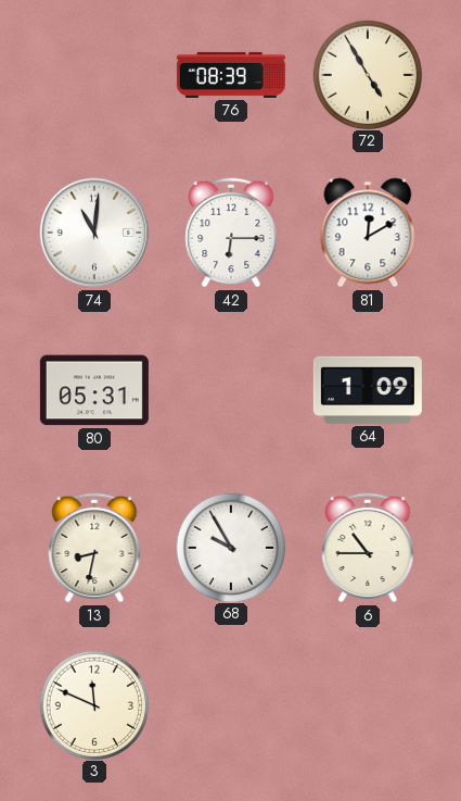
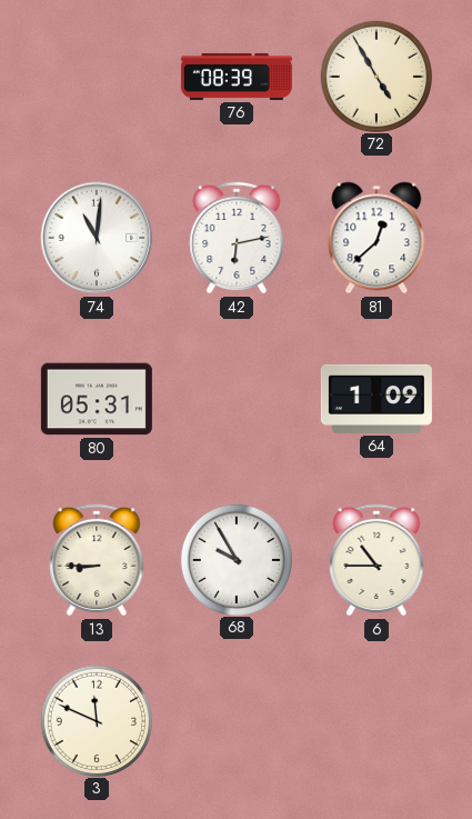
42: 6:15 -> 6:13
81: 12:10 -> 12:38
13: 8:32 -> 8:45
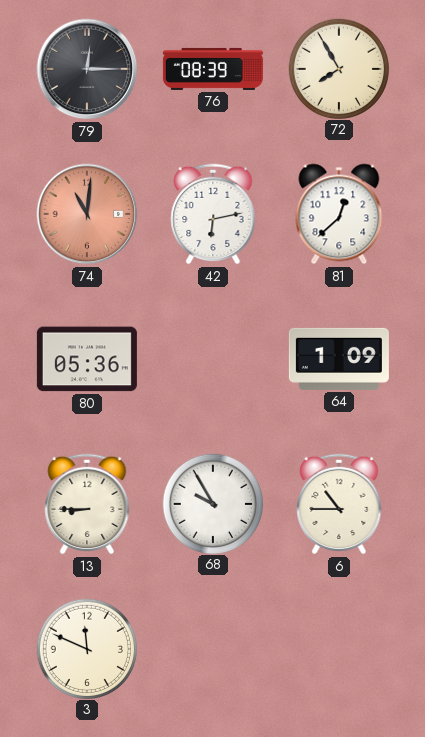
79: none -> 12:15
72: 4:55 -> 7:55
74 dial: white -> salmon
80: 05:31 -> 05:36
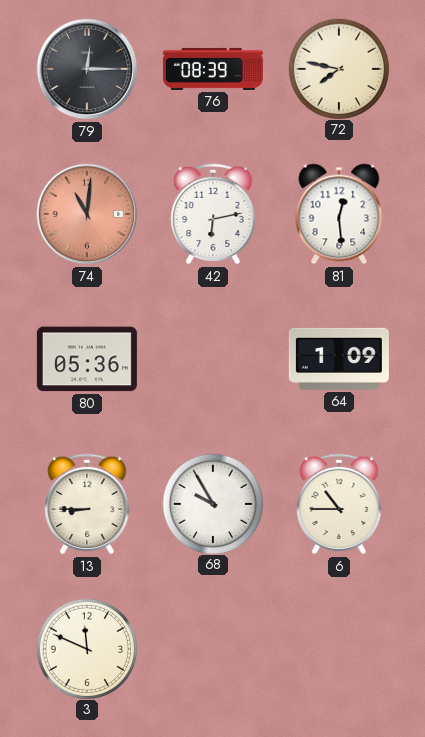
72: 7:55 -> 7:47
81: 12:38 -> 12:29
